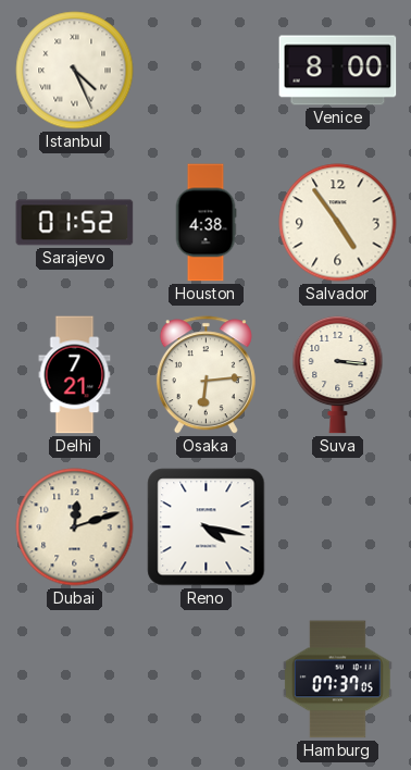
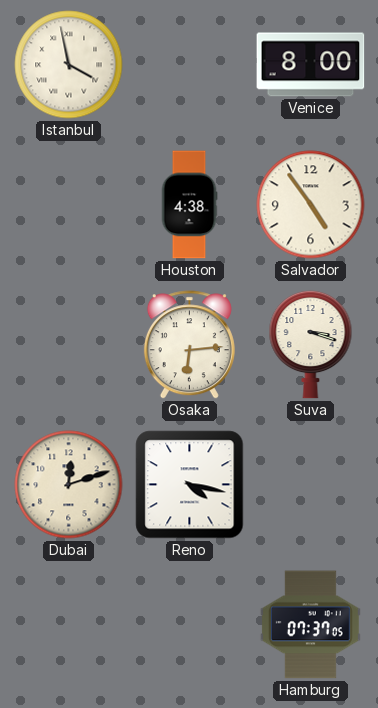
Istanbul: 4:26 -> 3:58
Sarajevo: 01:52 -> none
Delhi: 7:21 -> none
Suva: 3:16 -> 3:18
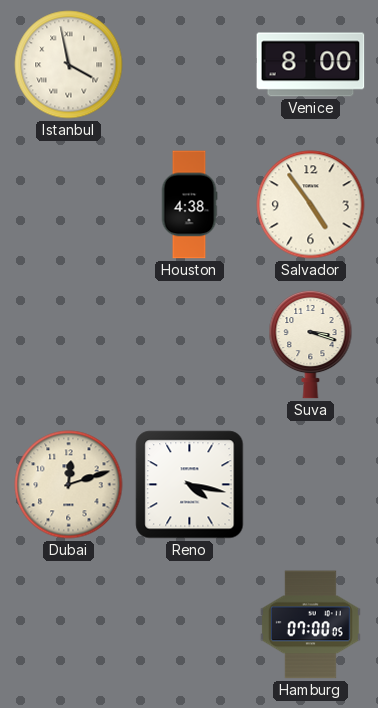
Osaka: 6:14 -> none
Hamburg: 07:37 -> 07:00
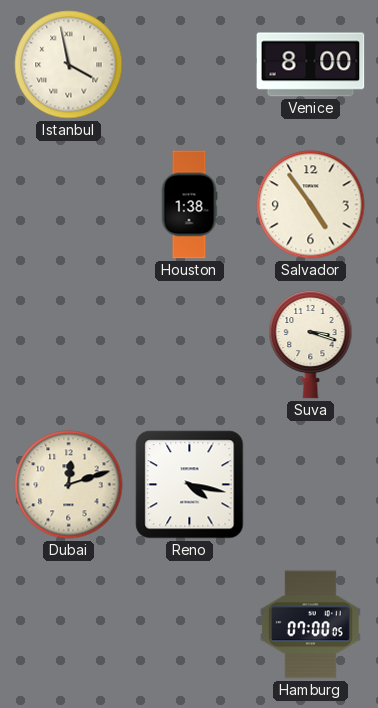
Houston: 4:38 -> 1:38
